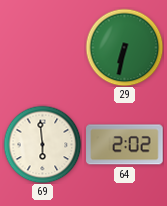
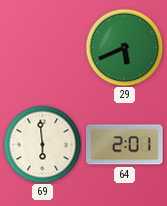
29: 6:32 -> 5:41
64: 2:02 -> 2:01
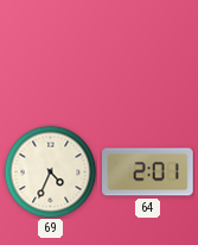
29: 5:41 -> none
69: 5:59 -> 4:34
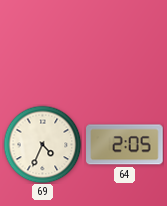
64: 2:01 -> 2:05
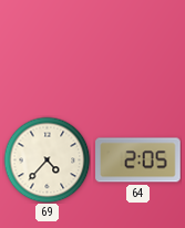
69: 4:34 -> 4:37
